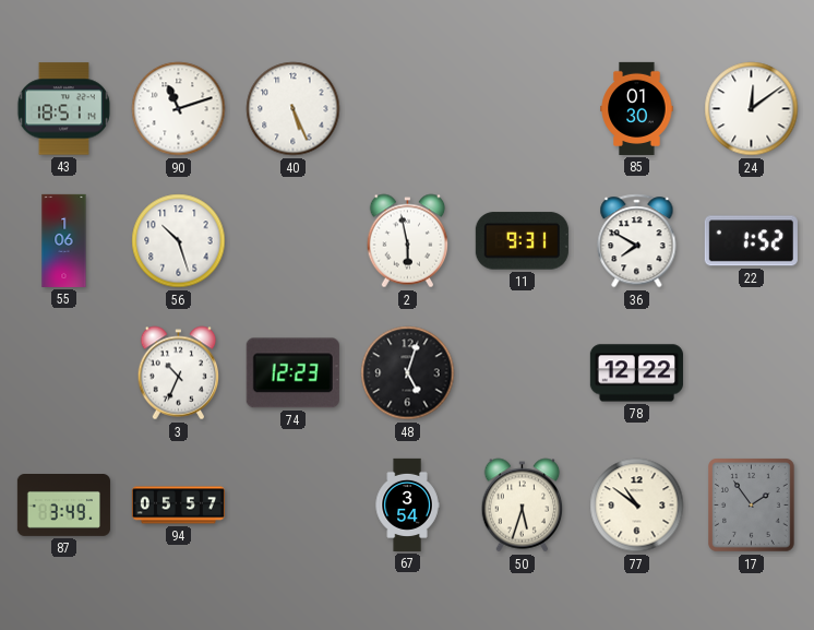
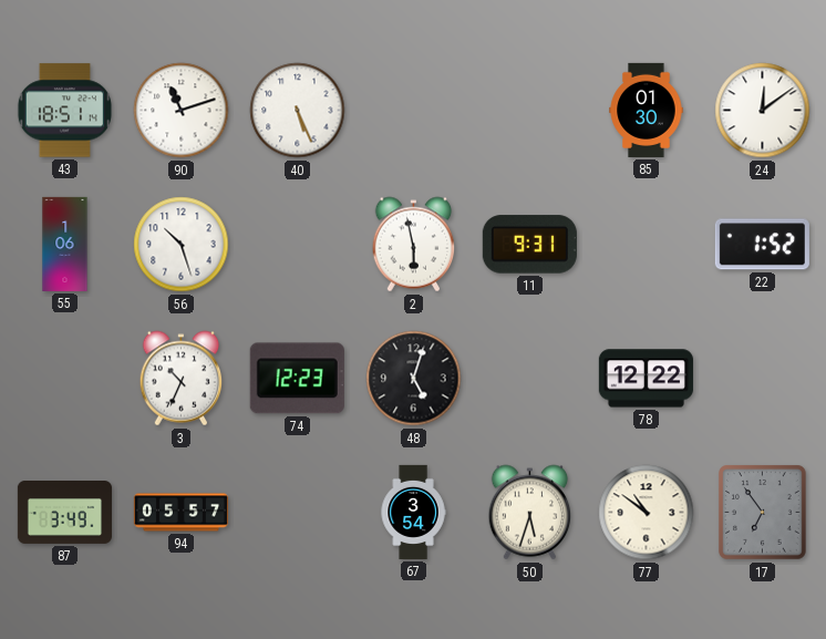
36: 7:50 -> none
17: 1:54 -> 6:54
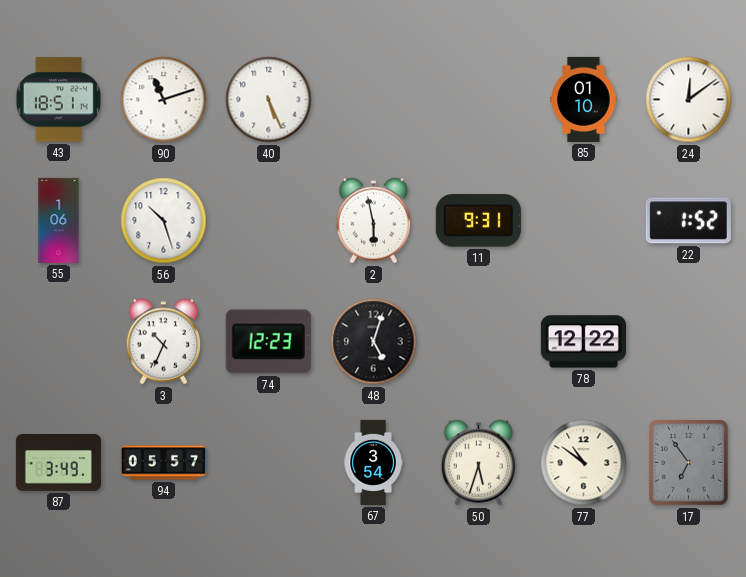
85: 01:30 -> 01:10
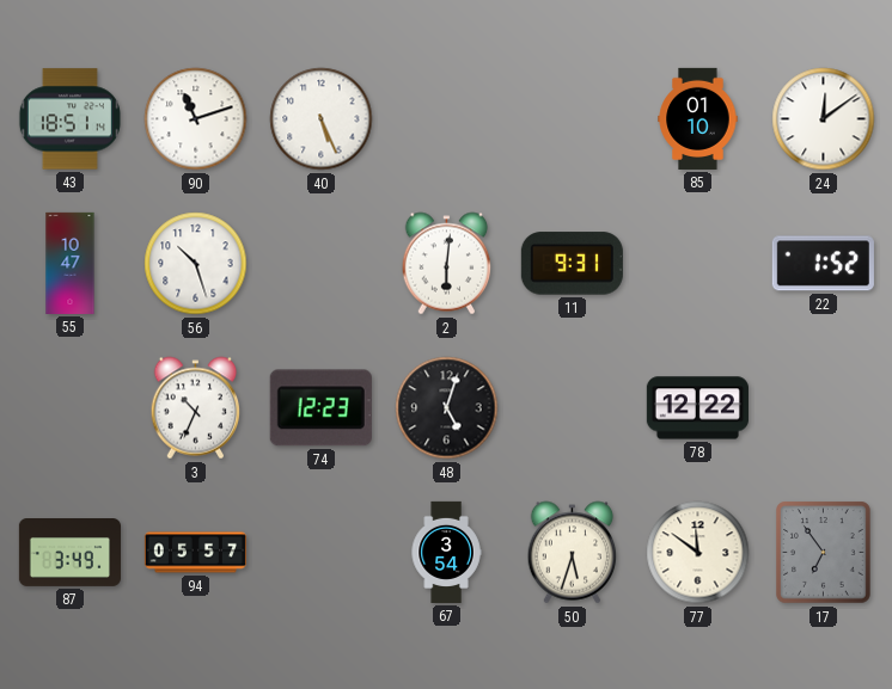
55: 1:06 -> 10:47
2: 5:58 -> 6:01
77: 10:51 -> 11:51
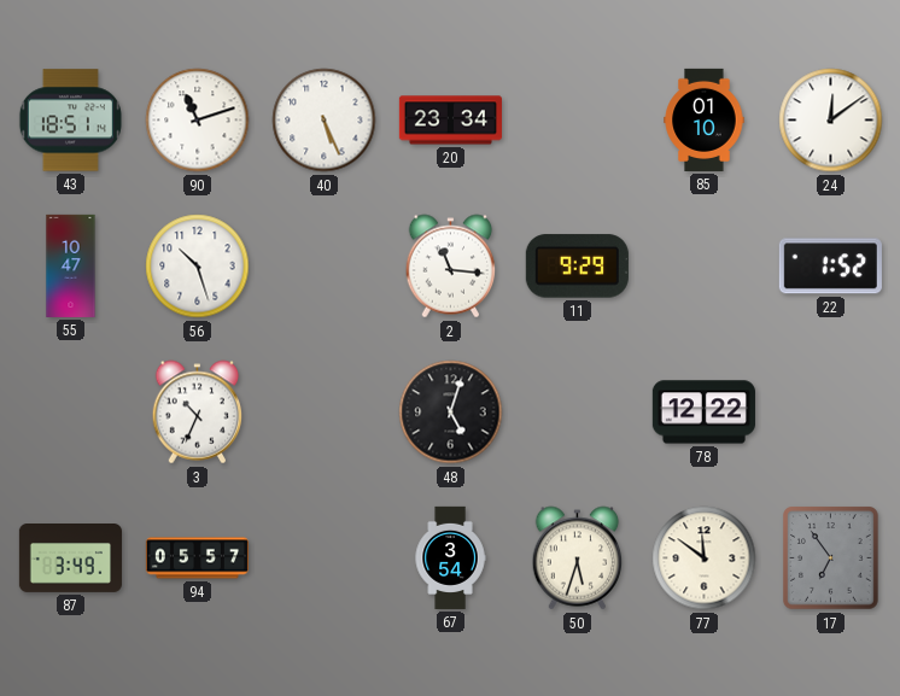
20: none -> 23:34
2: 6:01 -> 11:16
11: 9:31 -> 9:29
74: 12:23 -> none
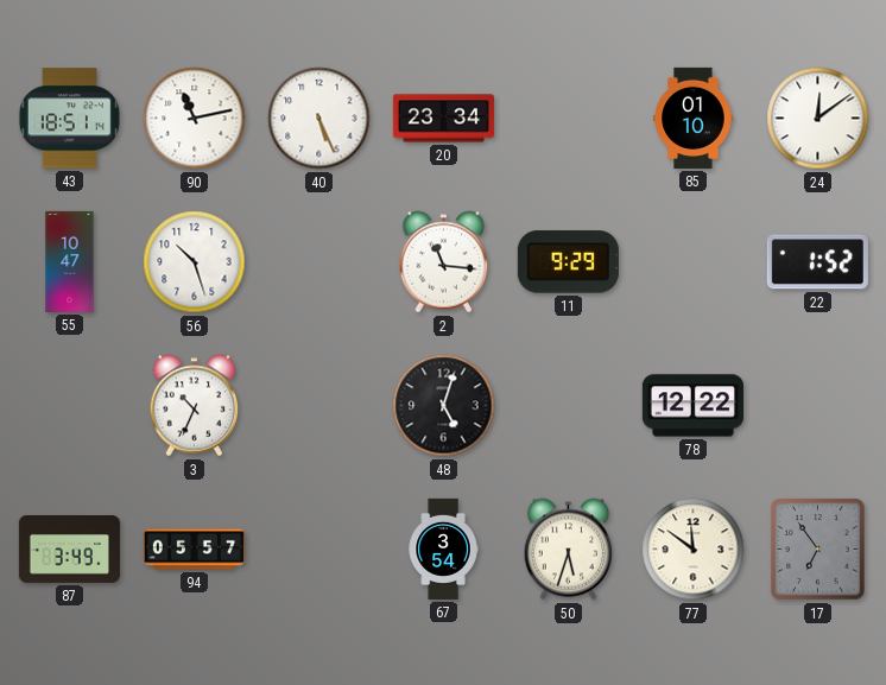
90: 11:12 -> 11:13
